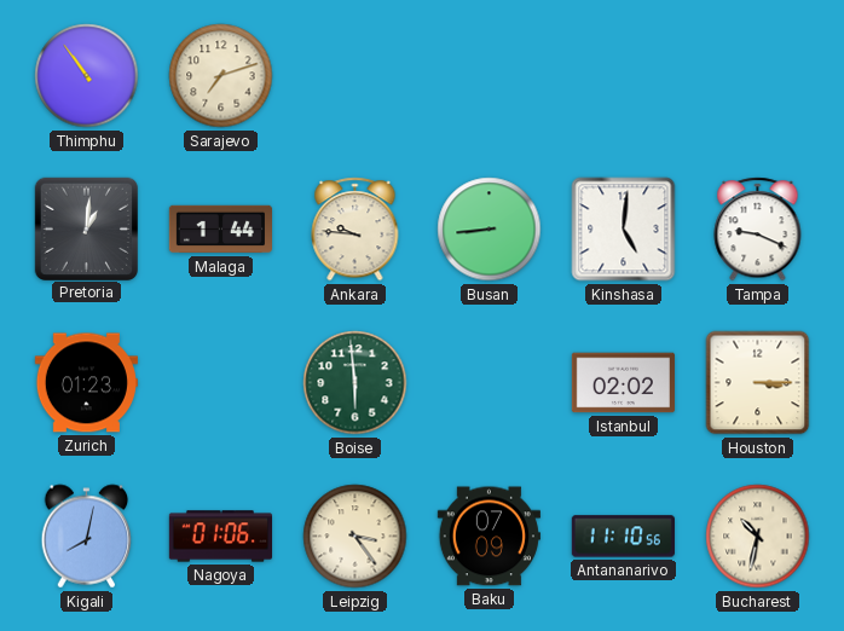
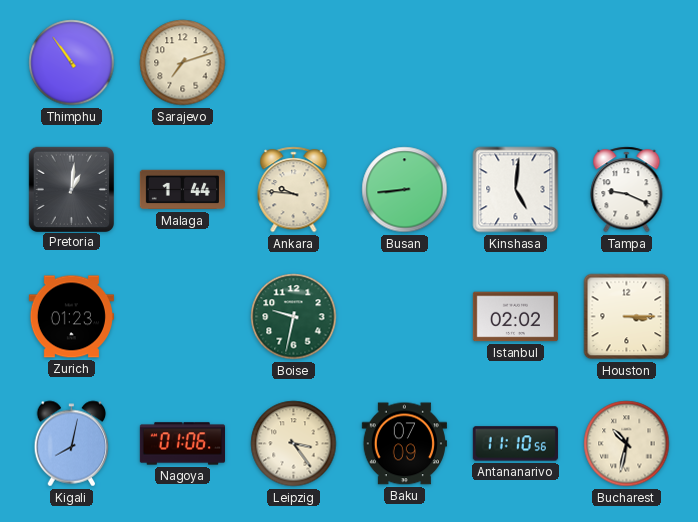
Boise: 5:59 -> 9:32
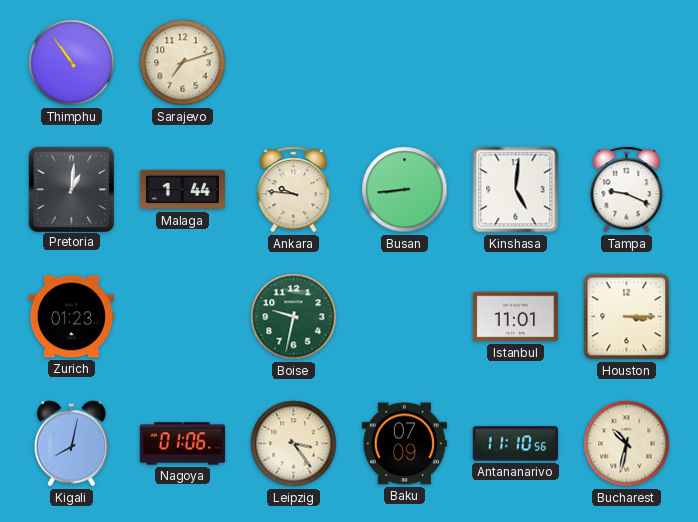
Istanbul: 02:02 -> 11:01
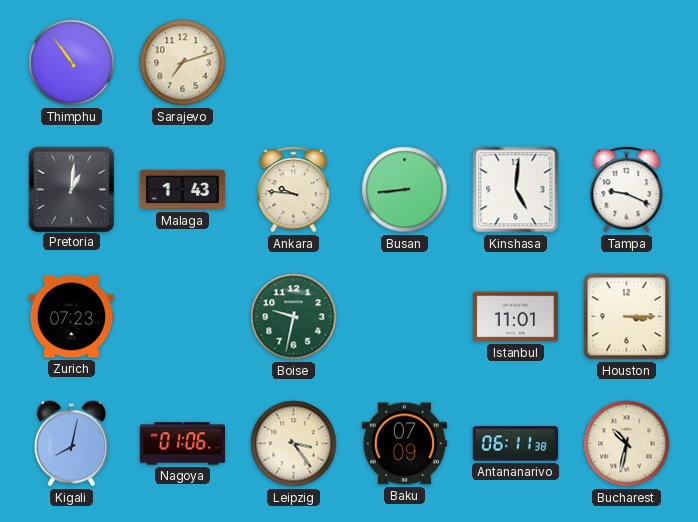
Malaga: 1:44 -> 1:43
Zurich: 01:23 -> 07:23
Antananarivo: 11:10 -> 06:11
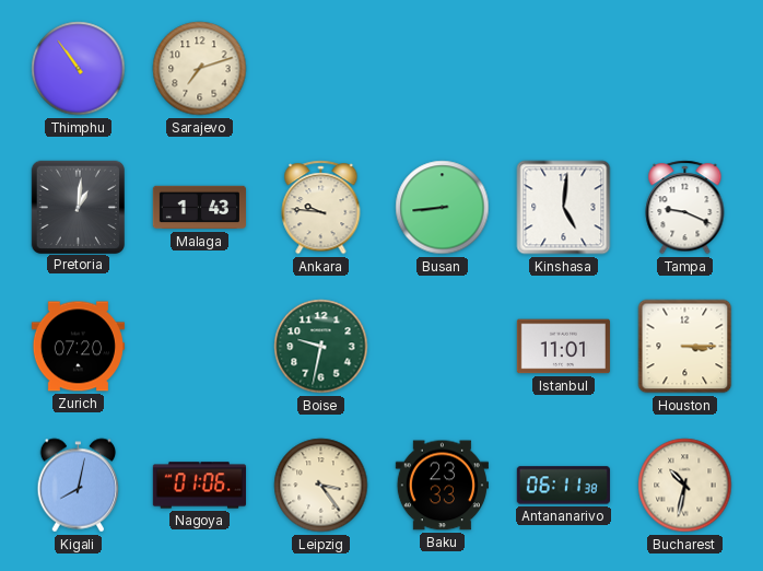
Zurich: 07:23 -> 07:20
Baku: 07:09 -> 23:33
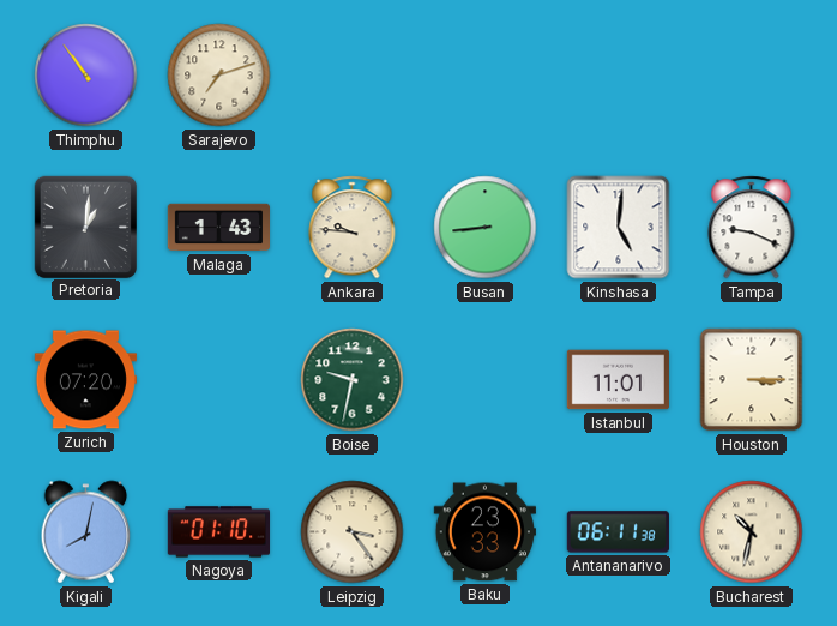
Nagoya: 01:06 -> 01:10
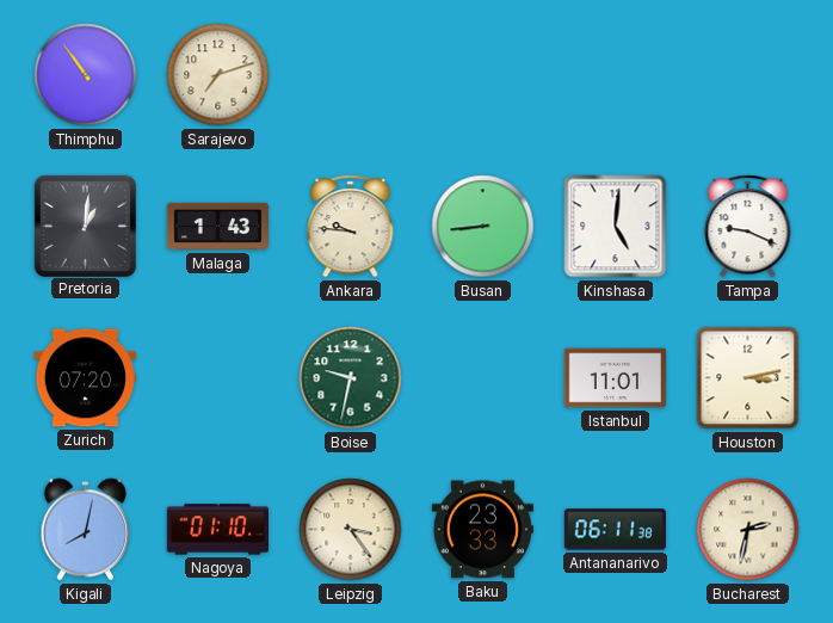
Houston: 3:15 -> 3:13
Bucharest: 10:32 -> 2:32
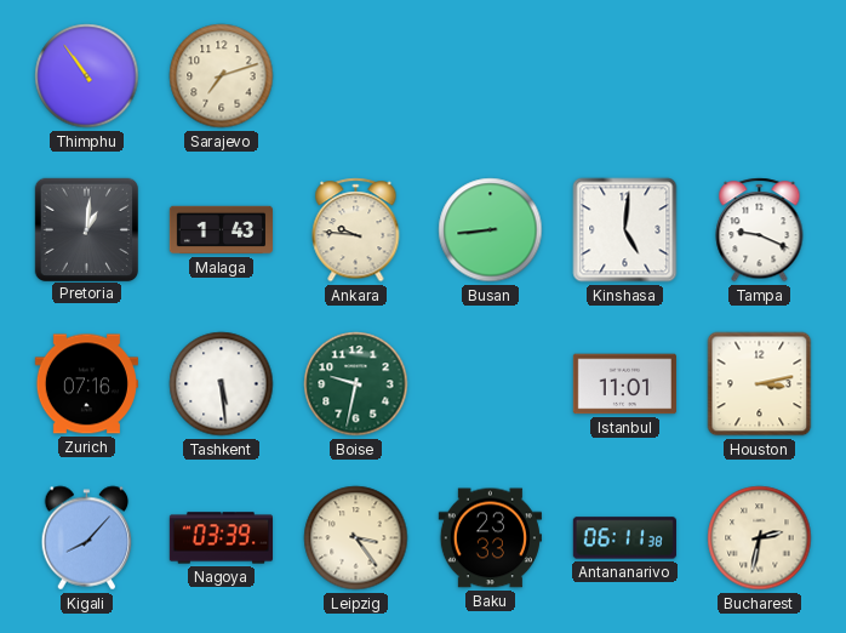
Zurich: 07:20 -> 07:16
Tashkent: none -> 5:29
Kigali: 8:02 -> 8:07
Nagoya: 01:10 -> 03:39
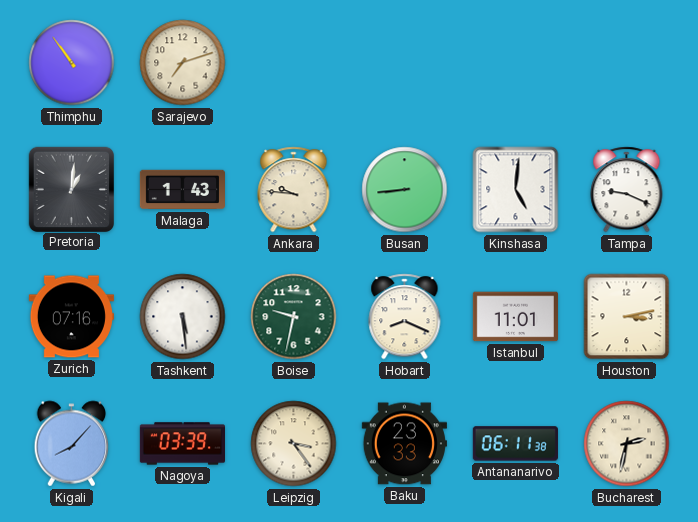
Hobart: none -> 8:19
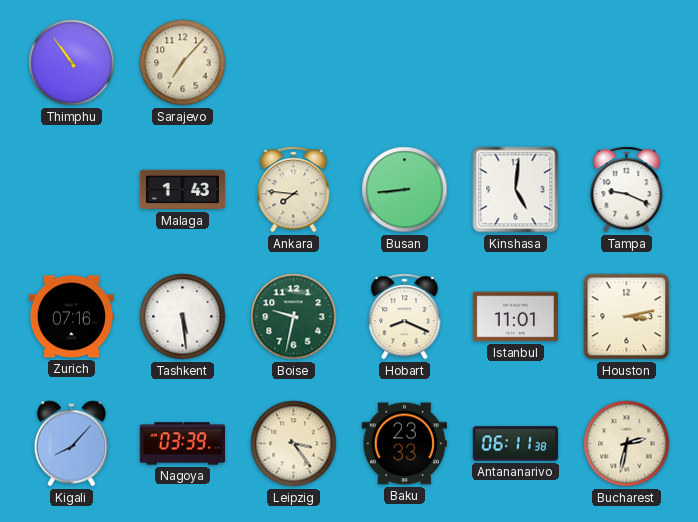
Sarajevo: 7:12 -> 7:07
Pretoria: 1:01 -> none
Ankara: 9:46 -> 7:46
